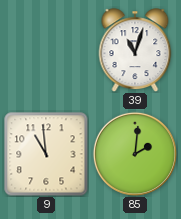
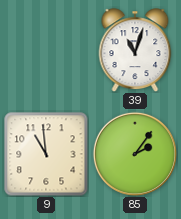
85: 2:01 -> 2:06
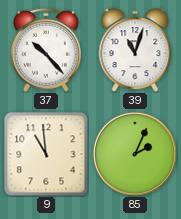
37: none -> 10:23
85: 2:06 -> 2:04
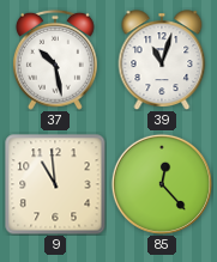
37: 10:23 -> 10:28
85: 2:04 -> 12:23
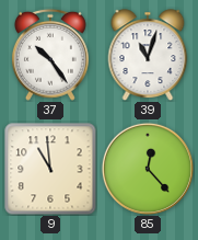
37: 10:28 -> 10:24
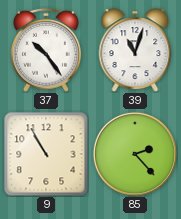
9: 10:59 -> 10:55
85: 12:23 -> 2:23
